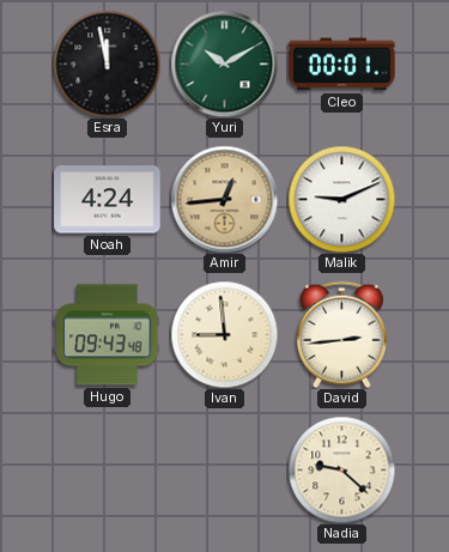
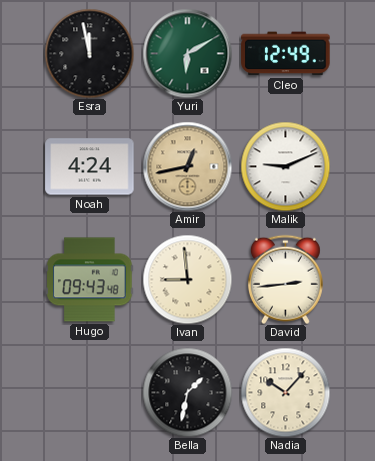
Yuri: 10:10 -> 6:10
Cleo: 00:01 -> 12:49
Amir: 12:44 -> 12:43
Bella: none -> 1:32
Nadia: 9:22 -> 10:07
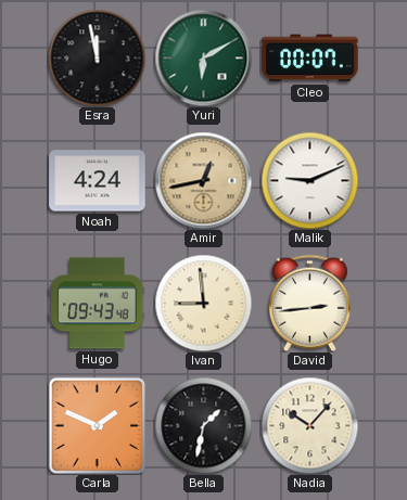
Cleo: 12:49 -> 00:07
Carla: none -> 1:49
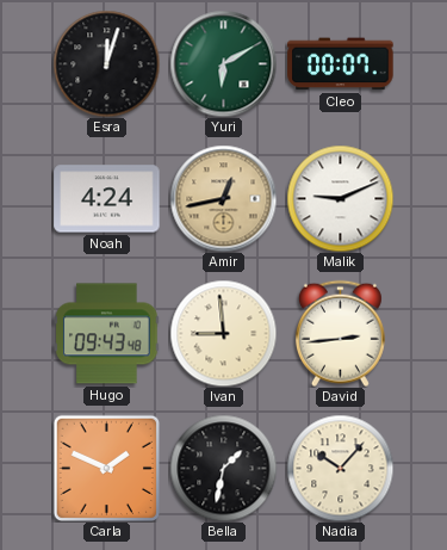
Esra: 11:58 -> 12:03
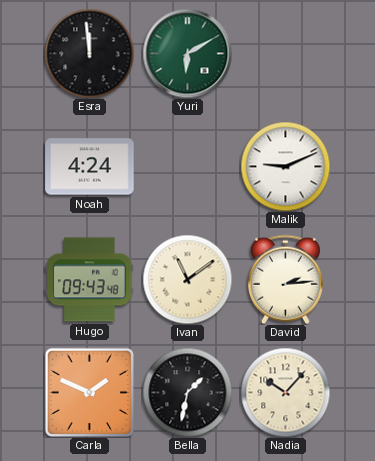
Esra: 12:03 -> 11:59
Cleo: 00:07 -> none
Amir: 12:43 -> none
Ivan: 8:59 -> 11:09
David: 2:44 -> 2:14
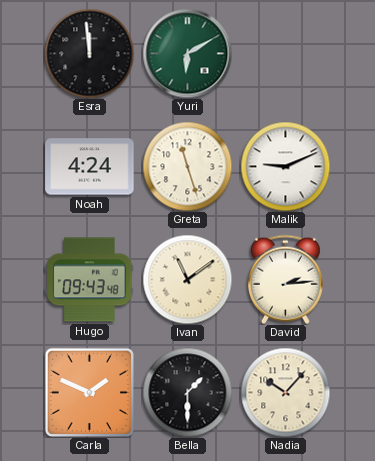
Greta: none -> 11:27
Bella: 1:32 -> 1:30
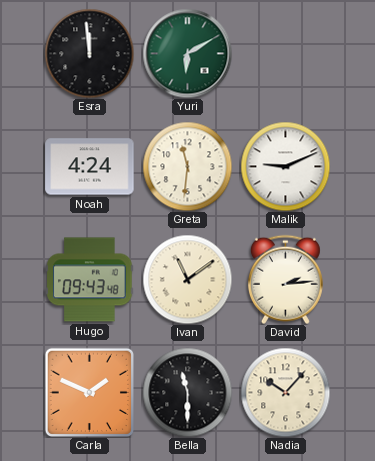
Greta: 11:27 -> 11:31
Bella: 1:30 -> 11:30
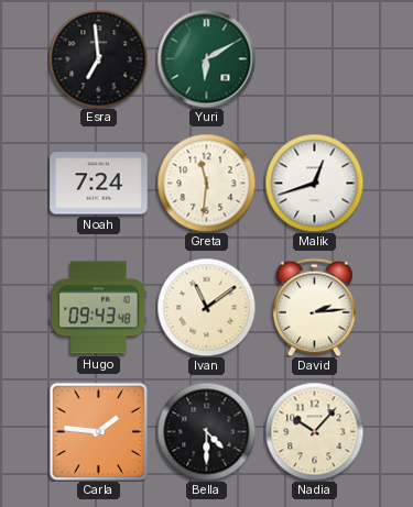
Esra: 11:59 -> 6:59
Noah: 4:24 -> 7:24
Malik: 9:11 -> 12:42
Carla: 1:49 -> 1:46
Bella: 11:30 -> 4:30
